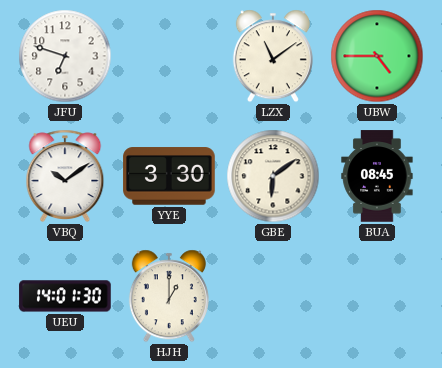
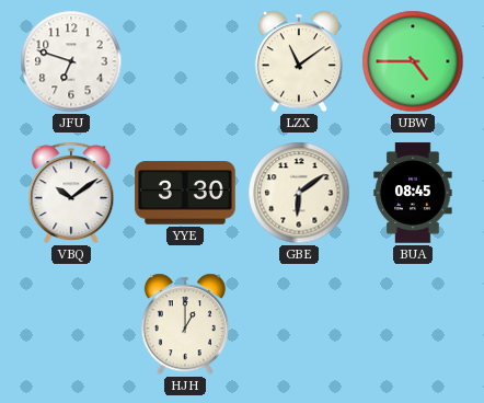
UEU: 14:01 -> none
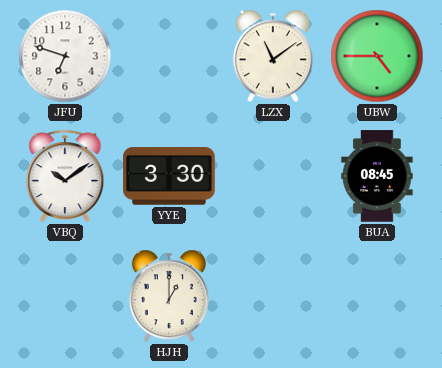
GBE: 6:09 -> none
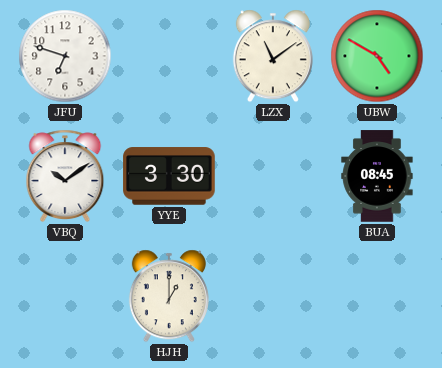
UBW: 4:45 -> 4:50
